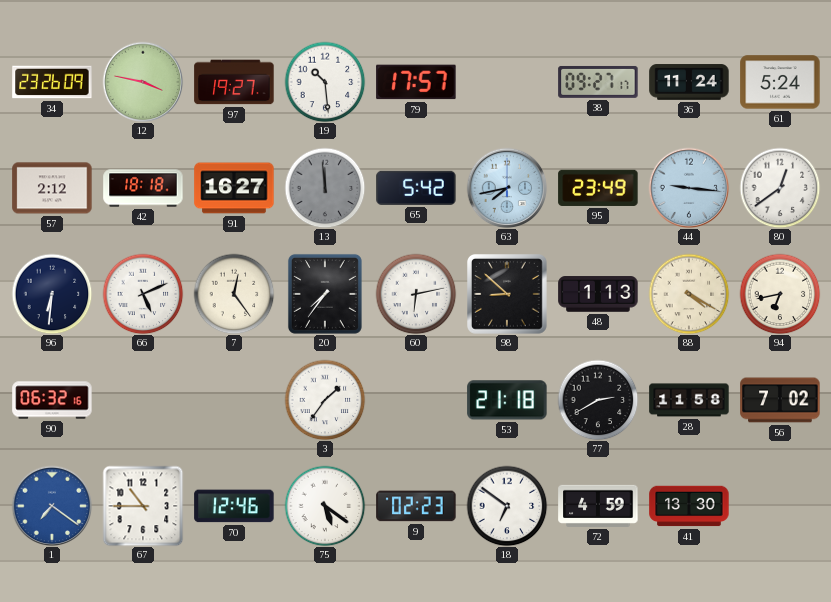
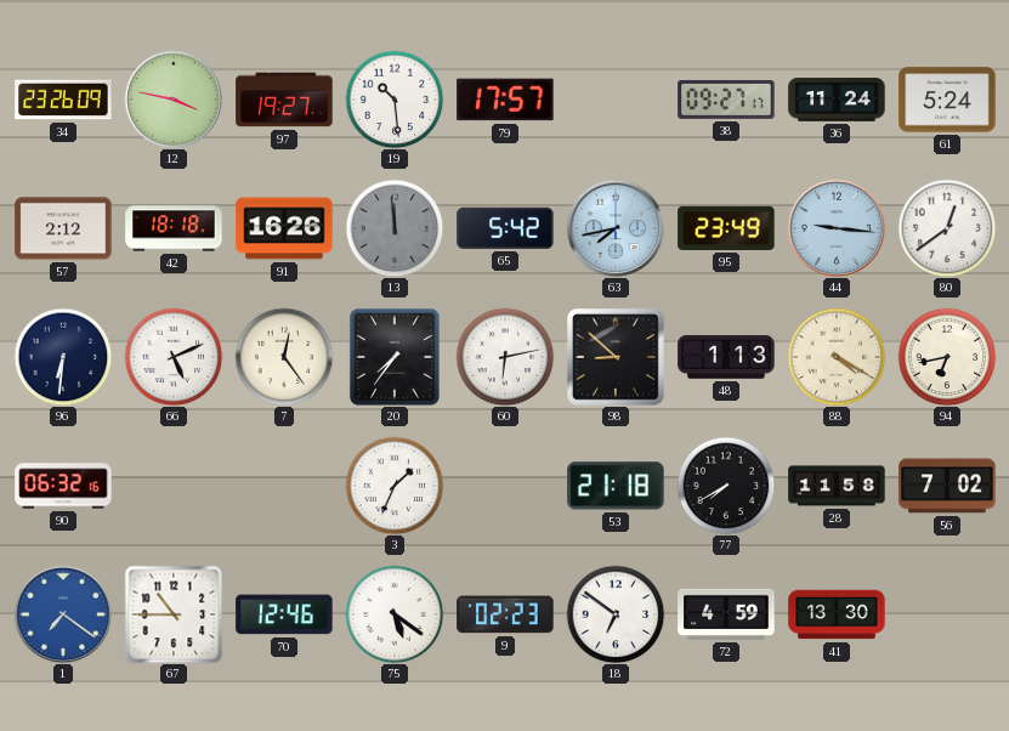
91: 16:27 -> 16:26
3: 1:36 -> 1:34
77: 2:40 -> 7:40
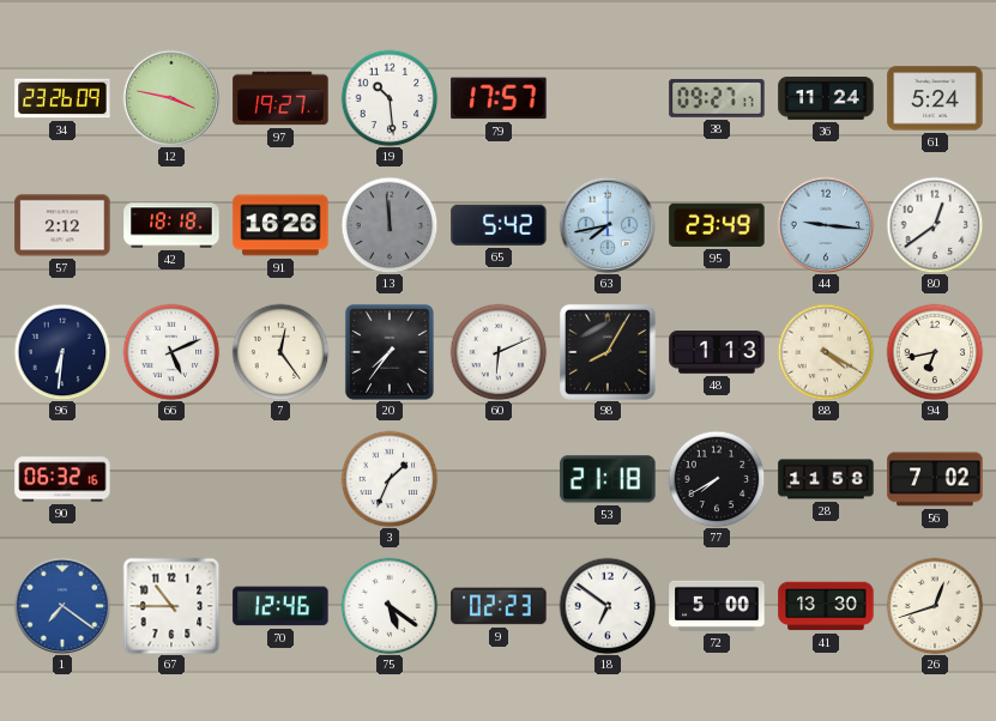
60: 6:13 -> 6:11
98: 8:52 -> 8:05
72: 4:59 -> 5:00
26: none -> 12:42
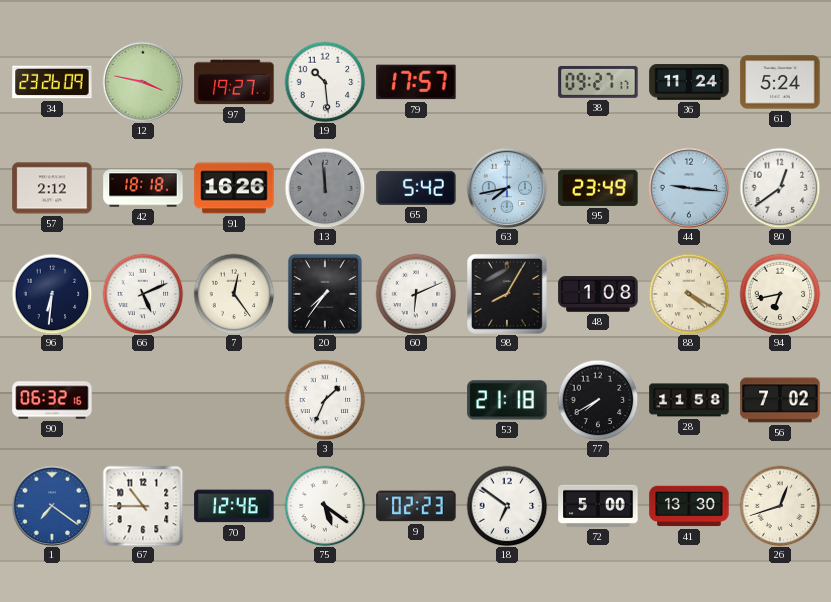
48: 1:13 -> 1:08
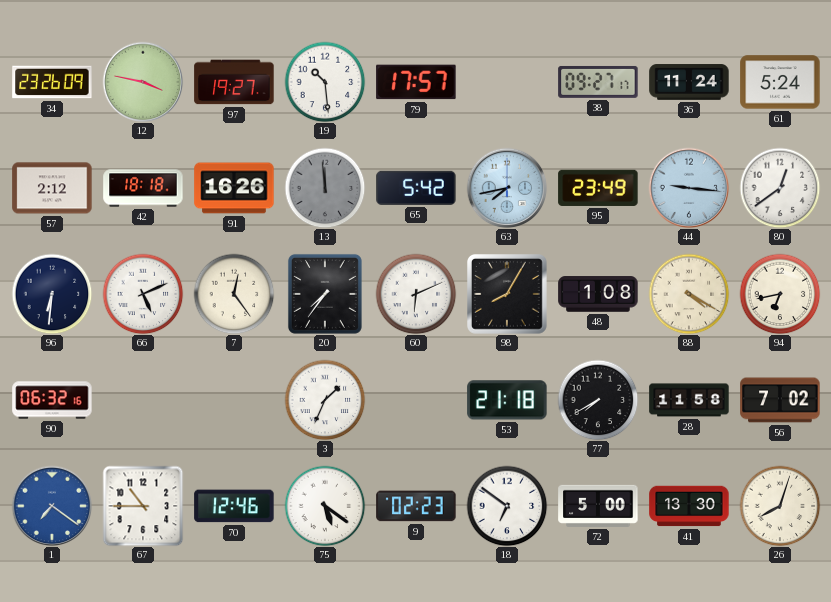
26: 12:42 -> 8:03
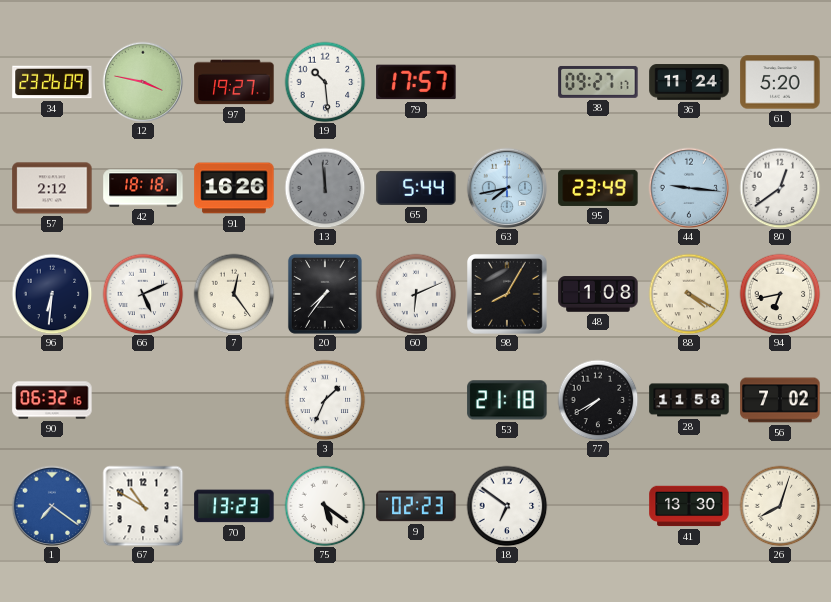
61: 5:24 -> 5:20
65: 5:42 -> 5:44
67: 10:45 -> 10:50
70: 12:46 -> 13:23
72: 5:00 -> none
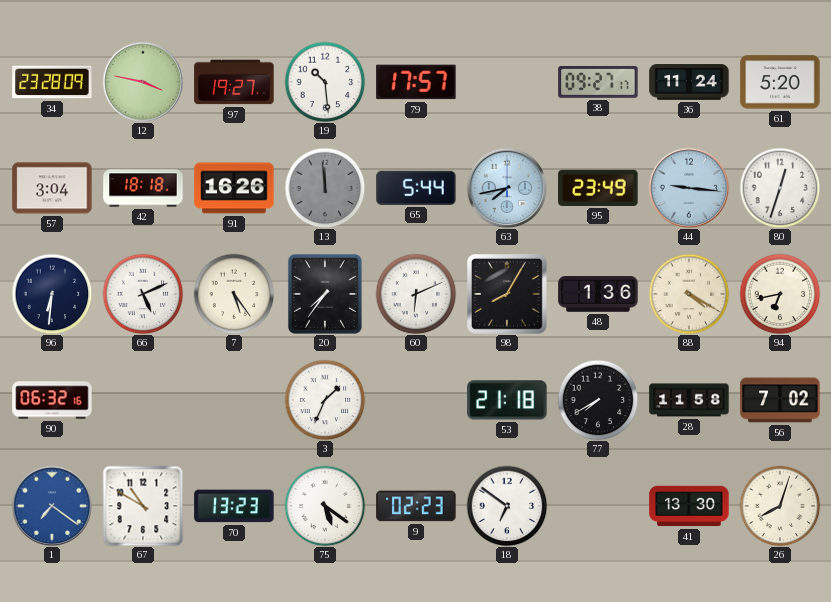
34: 23:26 -> 23:28
57: 2:12 -> 3:04
80: 12:39 -> 12:33
7: 12:24 -> 5:24
48: 1:08 -> 1:36
